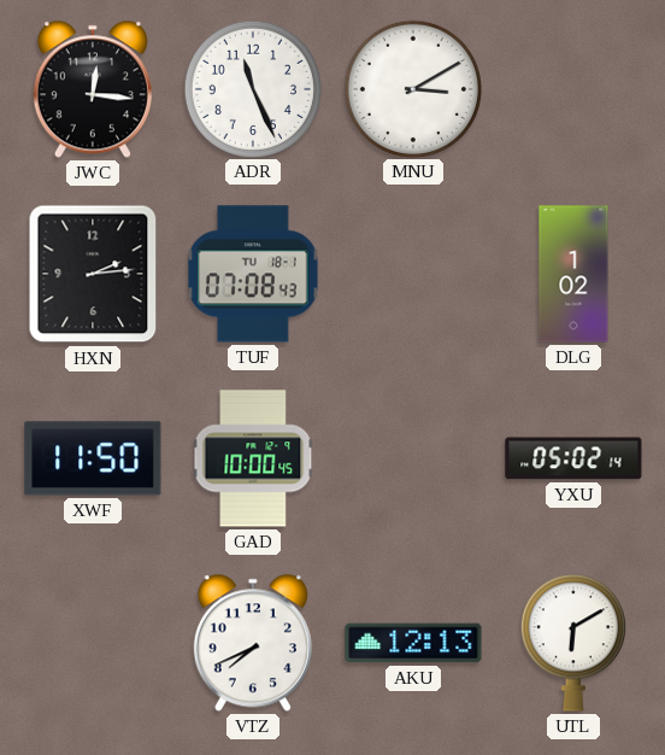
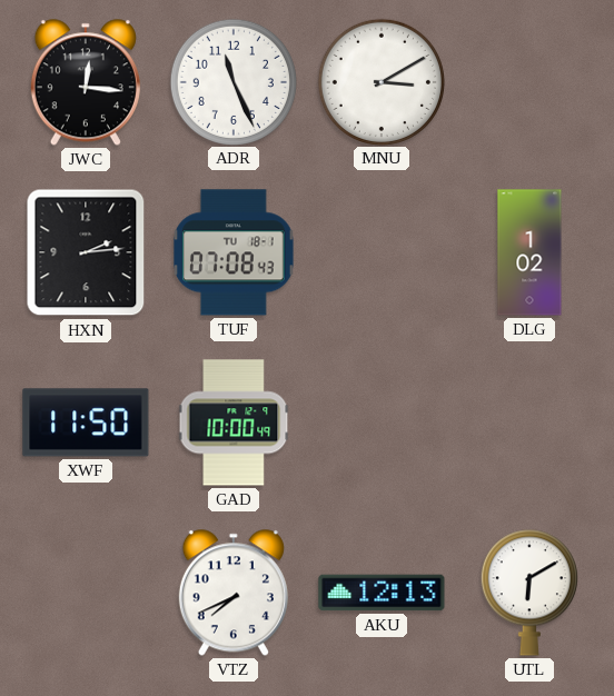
GAD: 10:00:45 -> 10:00:49
YXU: 05:02 -> none
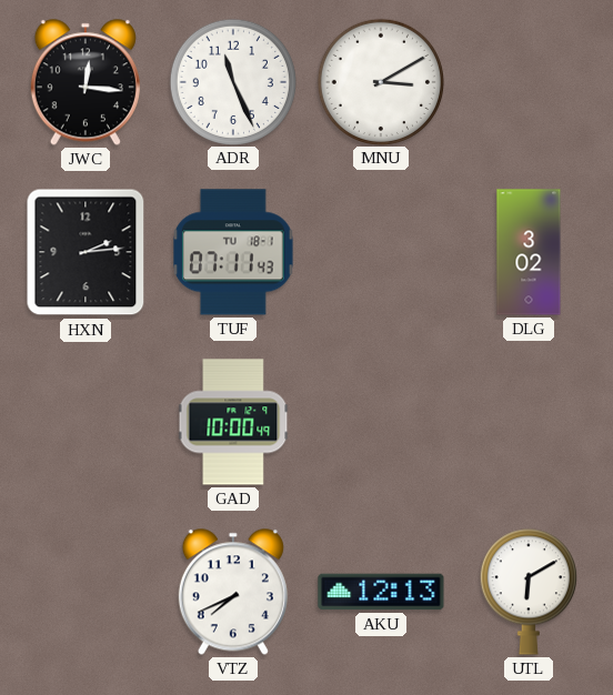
TUF: 07:08 -> 07:11
DLG: 1:02 -> 3:02
XWF: 11:50 -> none
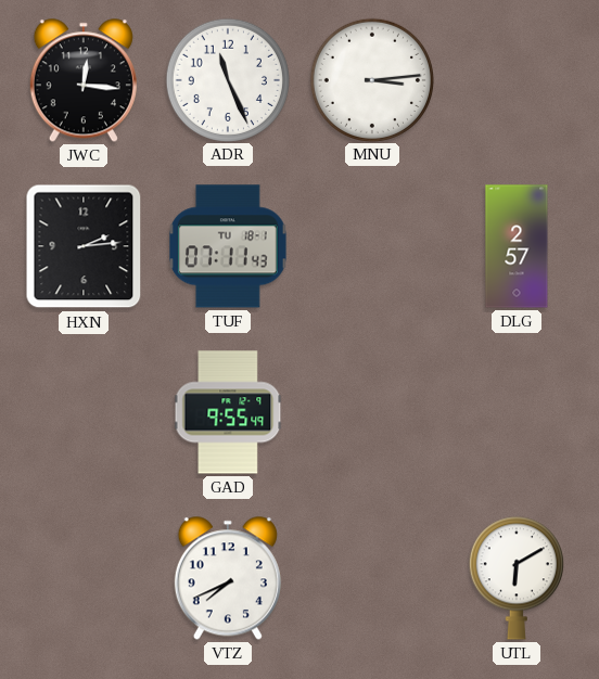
MNU: 3:10 -> 3:14
DLG: 3:02 -> 2:57
GAD: 10:00 -> 9:55
AKU: 12:13 -> none
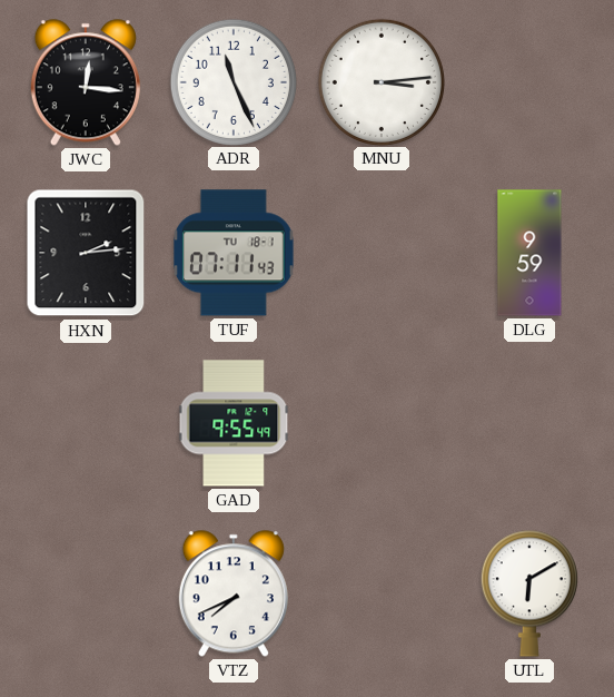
DLG: 2:57 -> 9:59
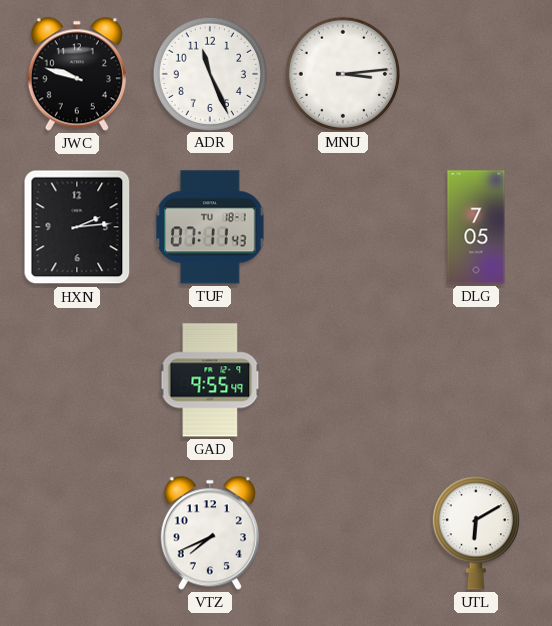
JWC: 12:16 -> 9:48
DLG: 9:59 -> 7:05
